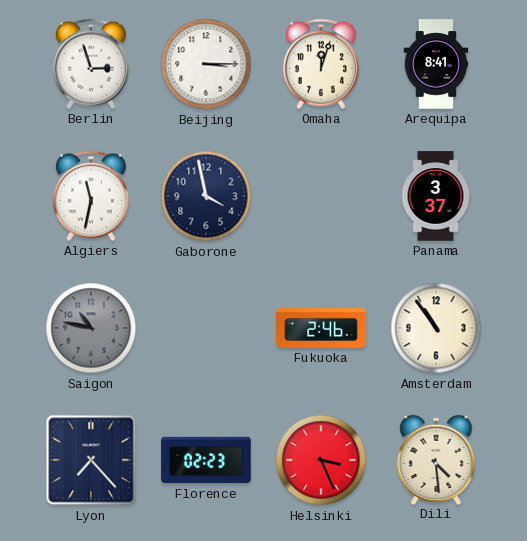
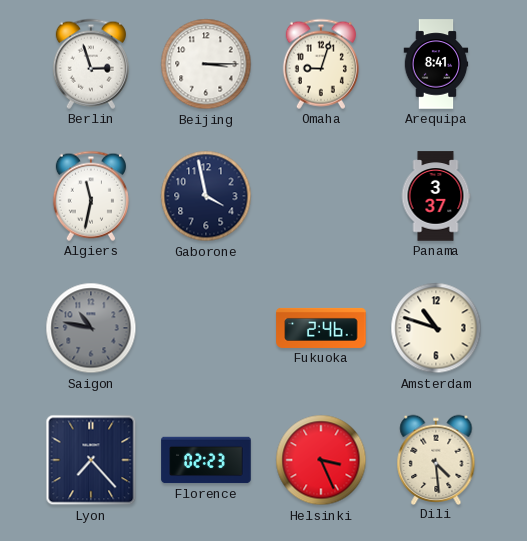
Omaha: 12:03 -> 9:03
Amsterdam: 10:54 -> 10:48
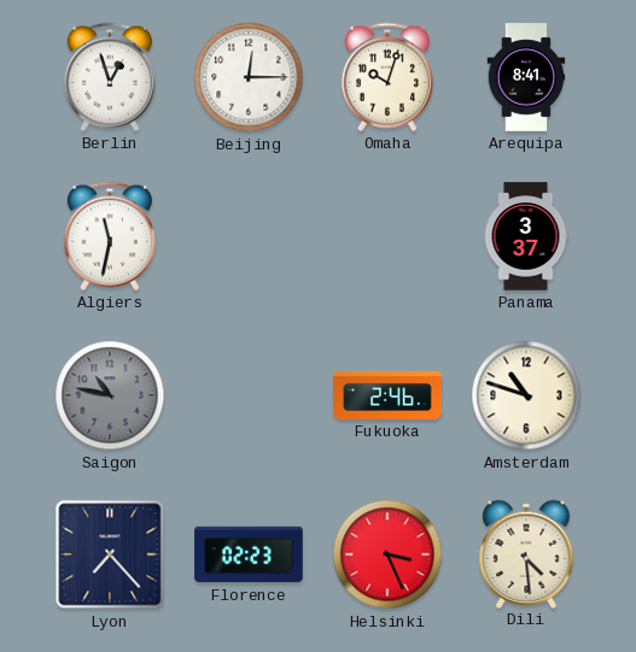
Berlin: 2:57 -> 12:57
Beijing: 3:15 -> 12:15
Omaha: 9:03 -> 10:03
Gaborone: 3:58 -> none
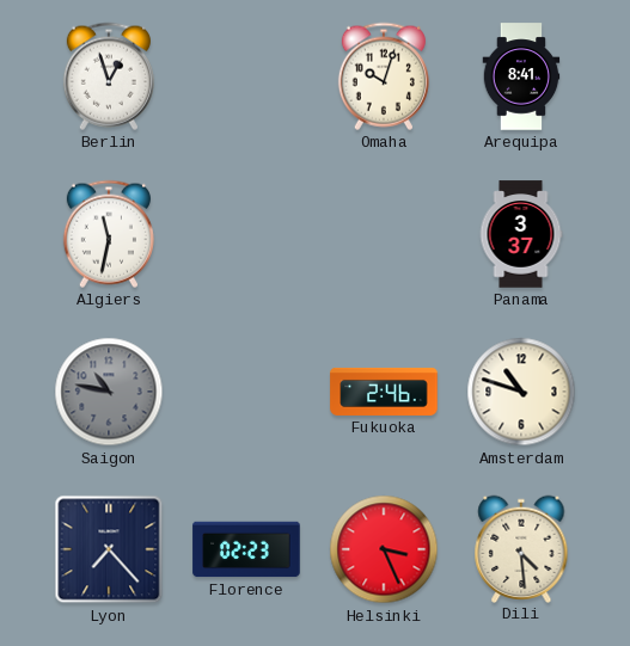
Beijing: 12:15 -> none
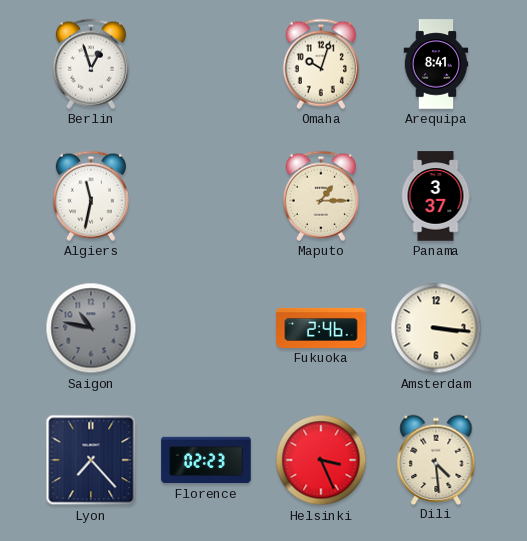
Maputo: none -> 1:15
Amsterdam: 10:48 -> 3:16
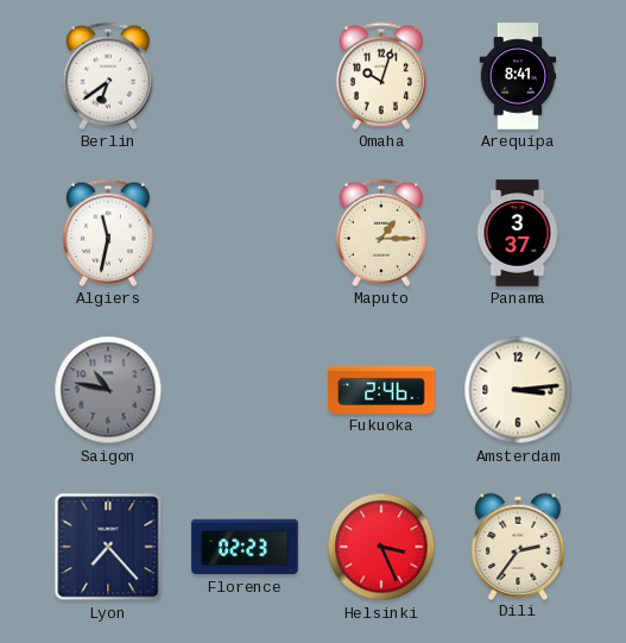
Berlin: 12:57 -> 6:39
Amsterdam: 3:16 -> 3:14
Dili: 4:29 -> 2:36
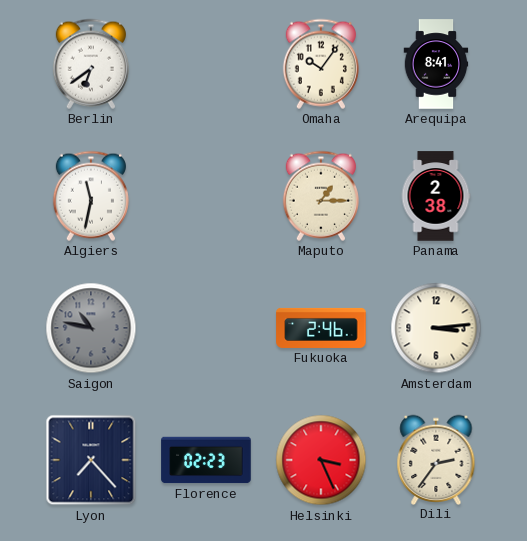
Omaha: 10:03 -> 10:06
Panama: 3:37 -> 2:38
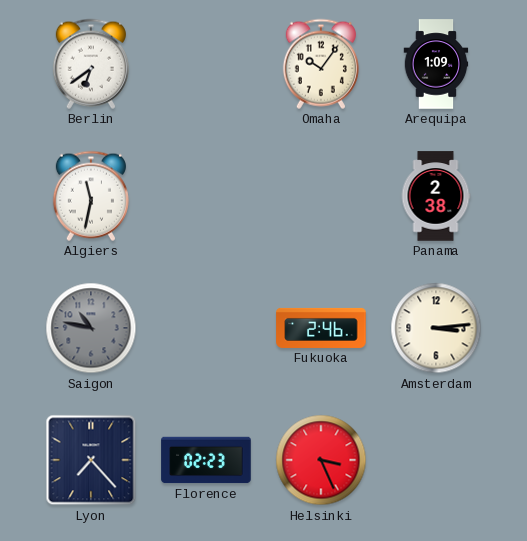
Arequipa: 8:41 -> 1:09
Maputo: 1:15 -> none
Dili: 2:36 -> none
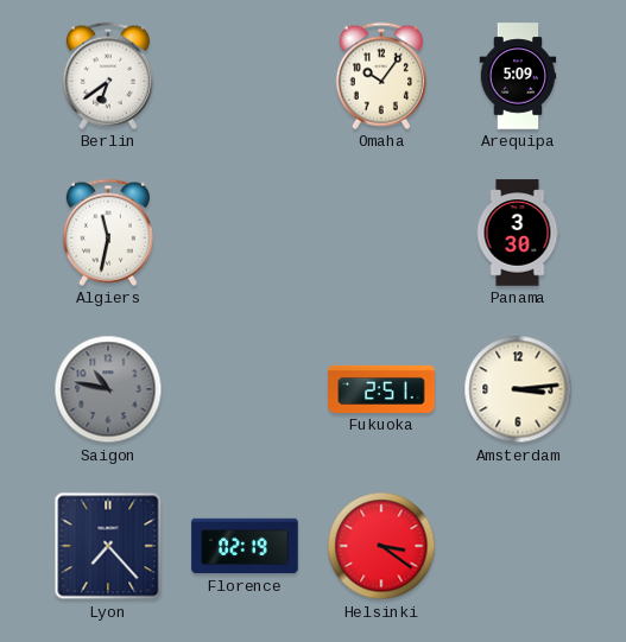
Arequipa: 1:09 -> 5:09
Panama: 2:38 -> 3:30
Fukuoka: 2:46 -> 2:51
Florence: 02:23 -> 02:19
Helsinki: 3:26 -> 3:21
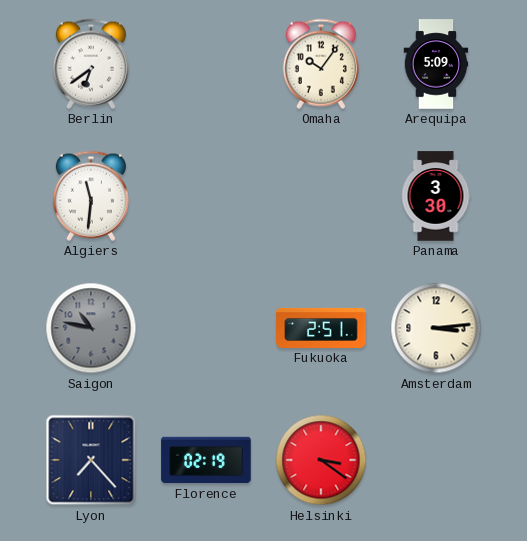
Algiers: 11:32 -> 11:31
